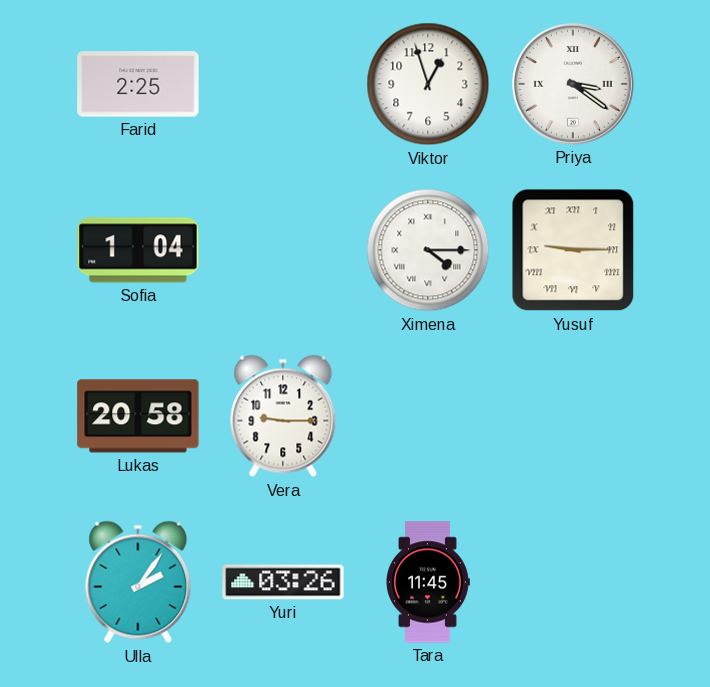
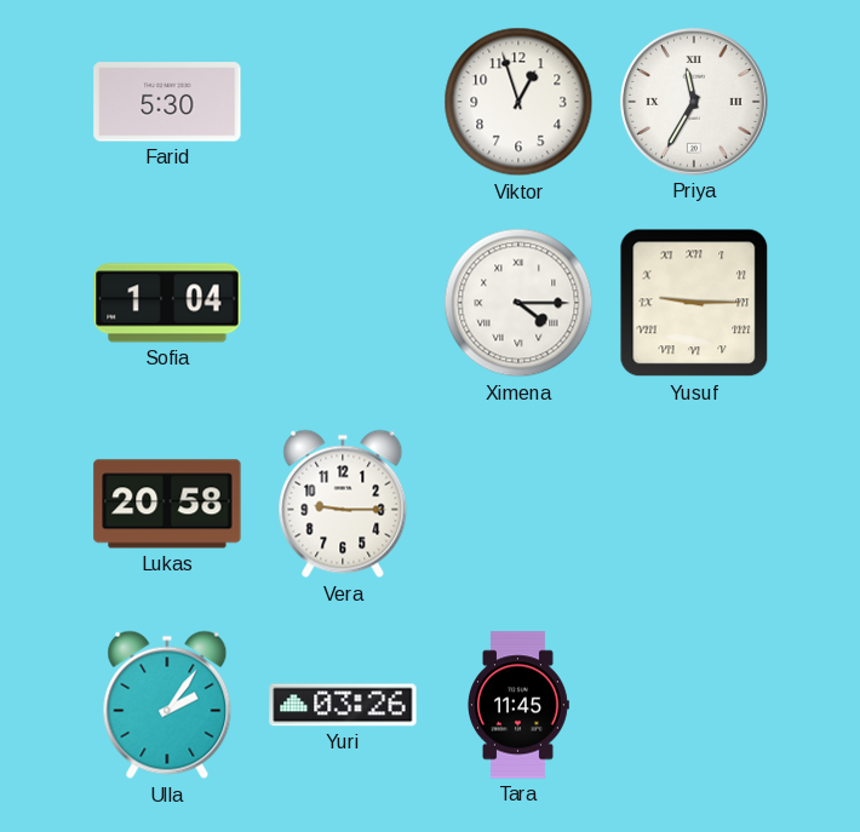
Farid: 2:25 -> 5:30
Priya: 3:21 -> 11:35
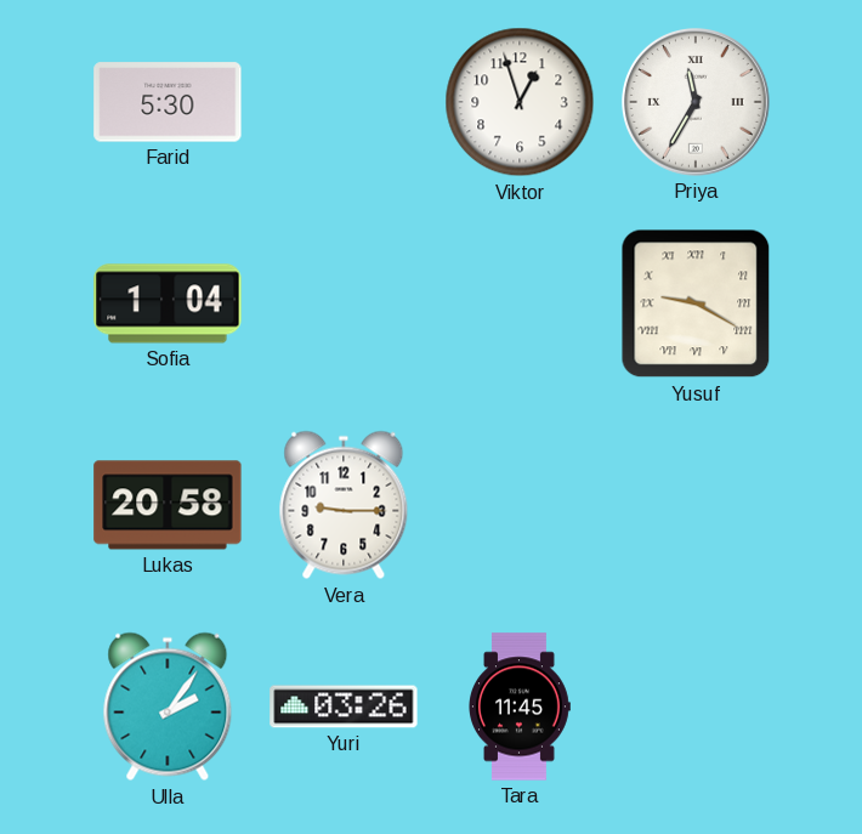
Ximena: 4:15 -> none
Yusuf: 9:15 -> 9:20
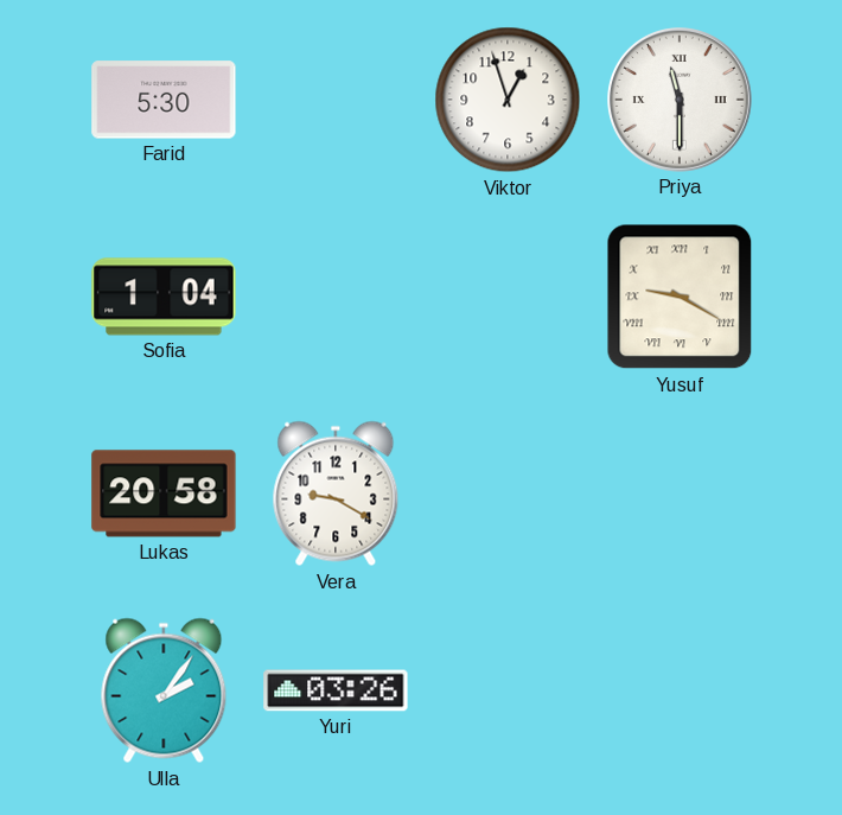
Priya: 11:35 -> 11:30
Vera: 9:15 -> 9:20
Tara: 11:45 -> none
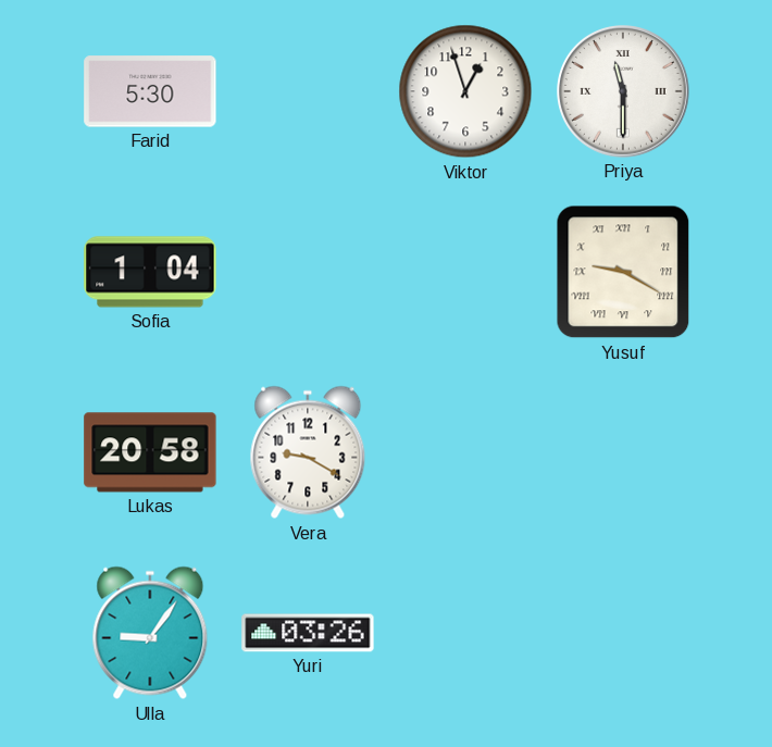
Ulla: 2:06 -> 9:06
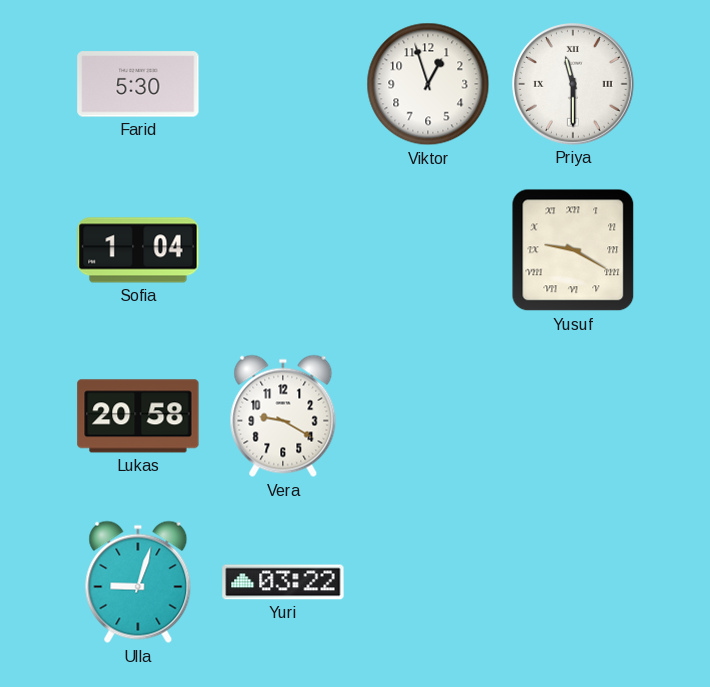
Ulla: 9:06 -> 9:03
Yuri: 03:26 -> 03:22
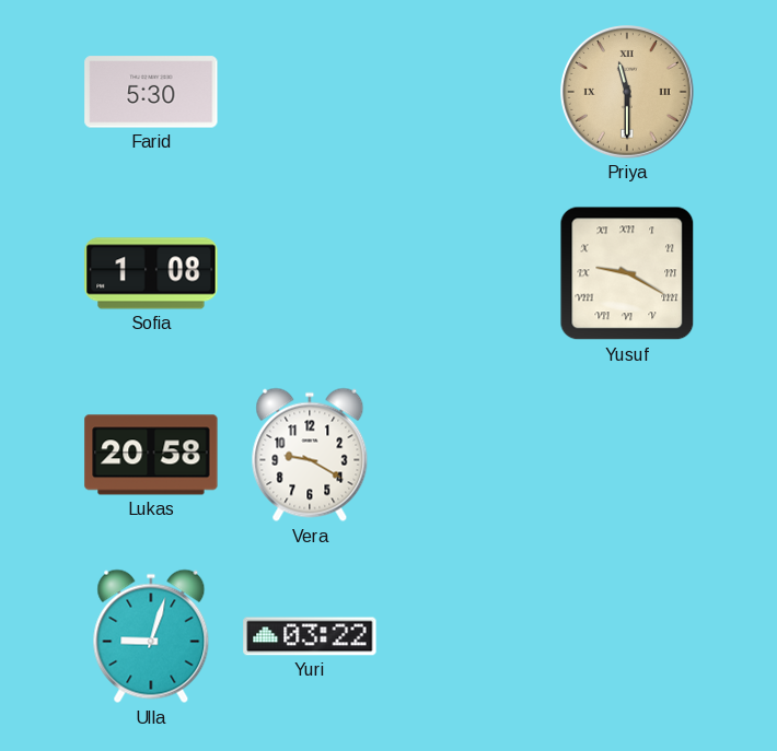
Viktor: 12:57 -> none
Priya dial: white -> champagne
Sofia: 1:04 -> 1:08
